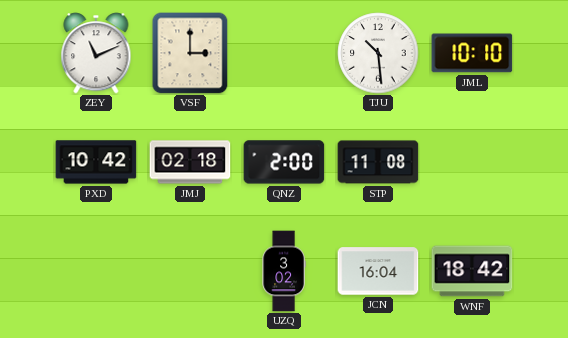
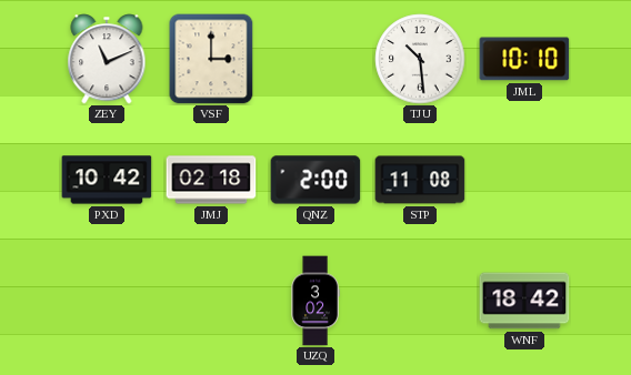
JCN: 16:04 -> none
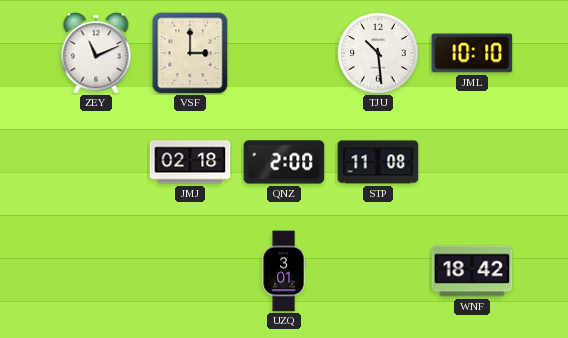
PXD: 10:42 -> none
UZQ: 3:02 -> 3:01
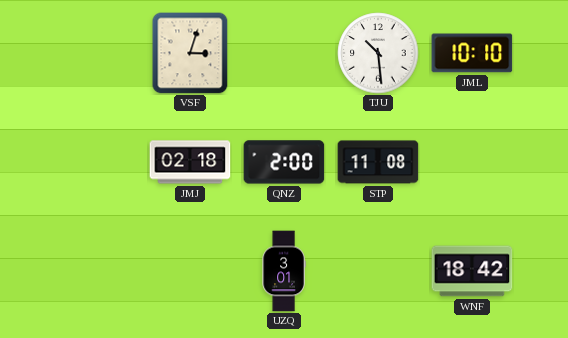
ZEY: 11:11 -> none
VSF: 3:00 -> 3:03
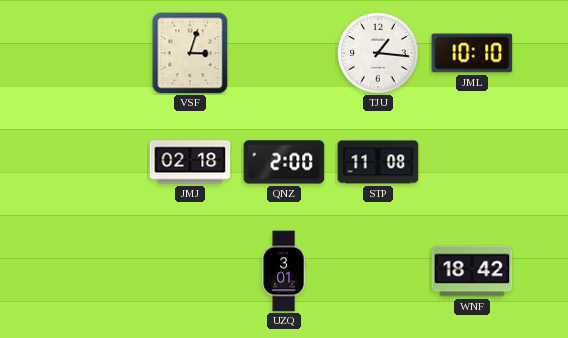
TJU: 10:29 -> 1:16
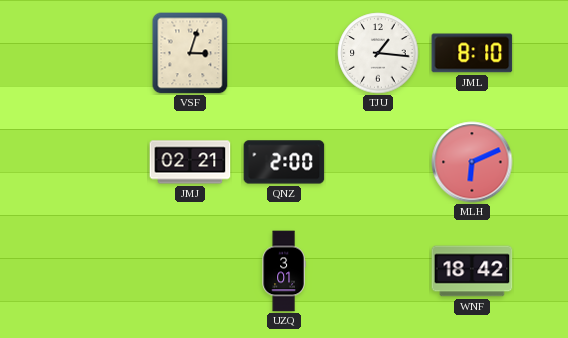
JML: 10:10 -> 8:10
JMJ: 02:18 -> 02:21
STP: 11:08 -> none
MLH: none -> 6:11
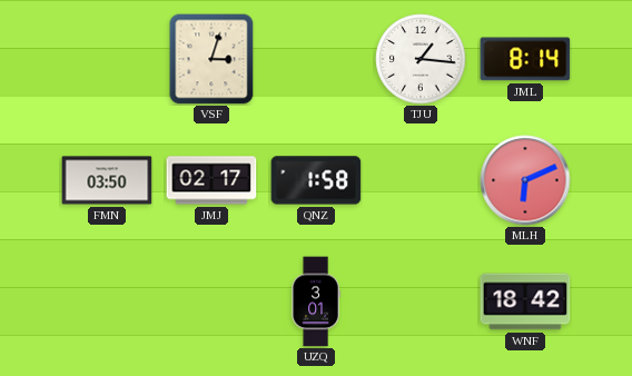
JML: 8:10 -> 8:14
FMN: none -> 03:50
JMJ: 02:21 -> 02:17
QNZ: 2:00 -> 1:58
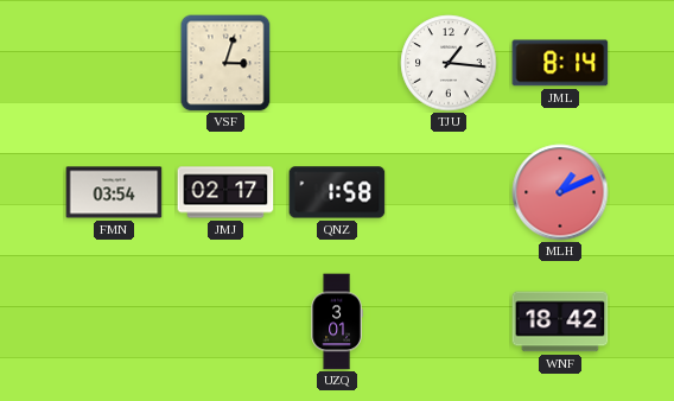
FMN: 03:50 -> 03:54
MLH: 6:11 -> 1:11
